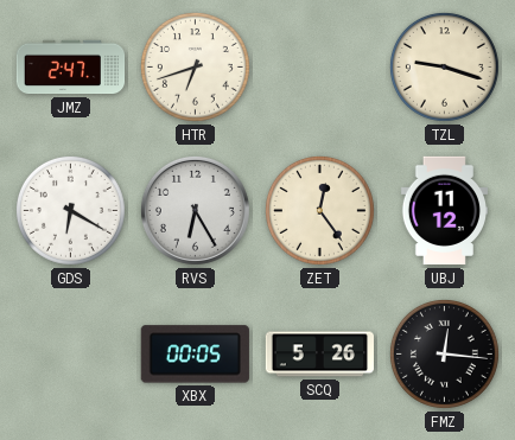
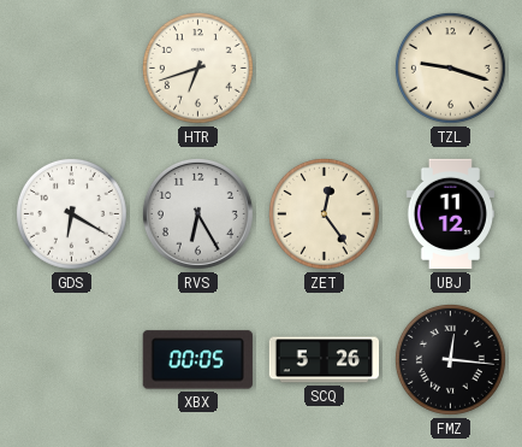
JMZ: 2:47 -> none
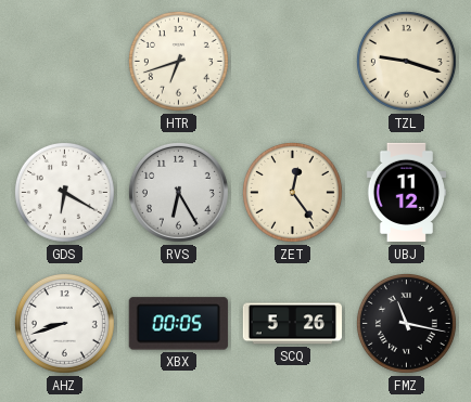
AHZ: none -> 8:42
FMZ: 12:16 -> 11:17
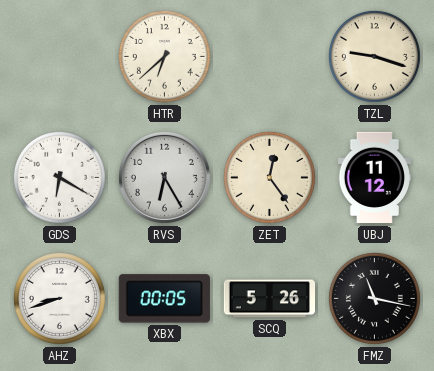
HTR: 6:42 -> 6:38
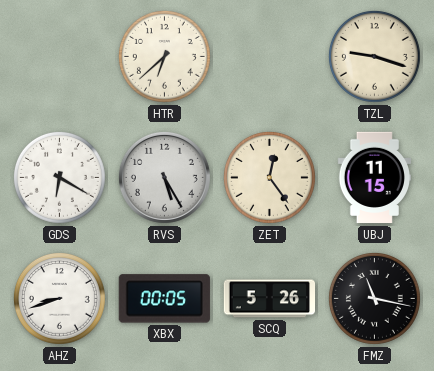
RVS: 6:25 -> 5:25
UBJ: 11:12 -> 11:15
